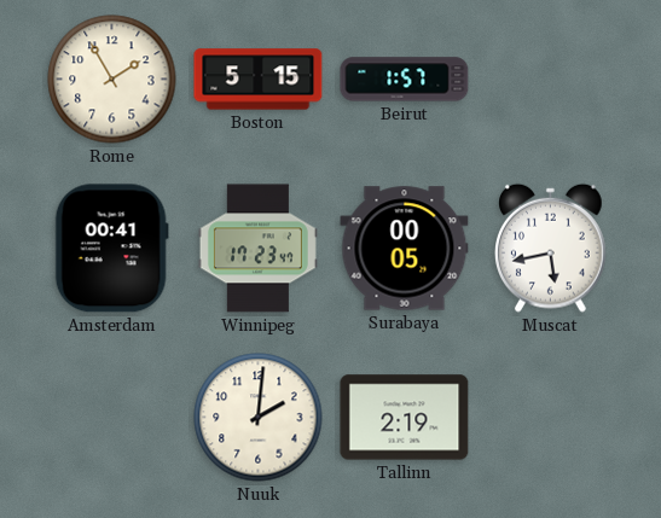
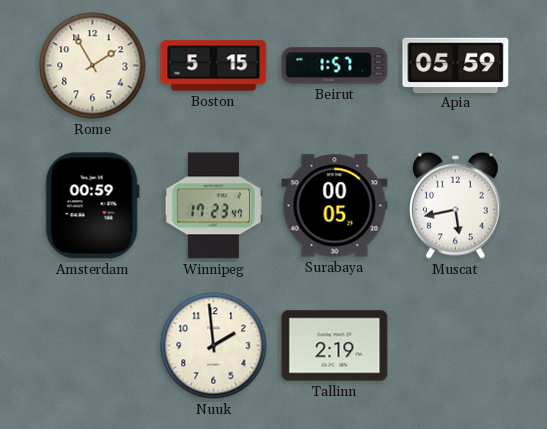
Apia: none -> 05:59
Amsterdam: 00:41 -> 00:59
Nuuk: 2:01 -> 1:59
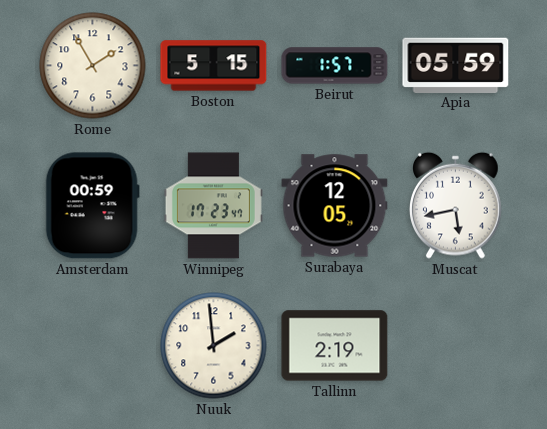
Surabaya: 00:05 -> 12:05
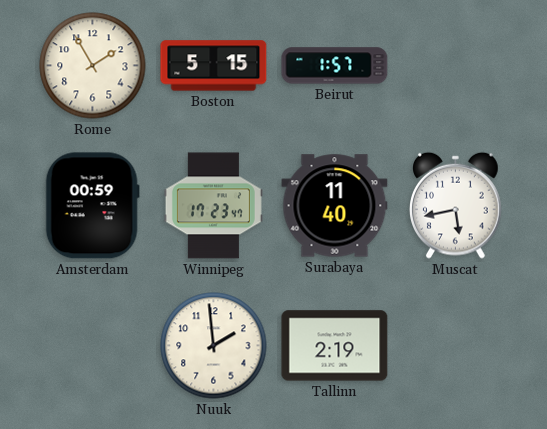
Apia: 05:59 -> none
Surabaya: 12:05 -> 11:40
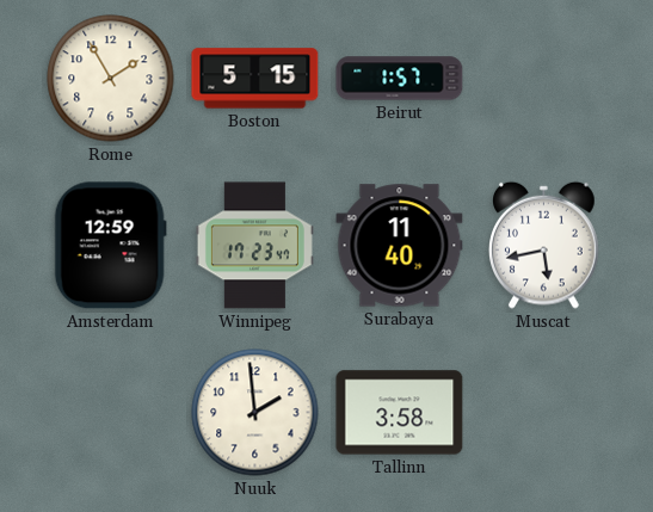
Amsterdam: 00:59 -> 12:59
Tallinn: 2:19 -> 3:58
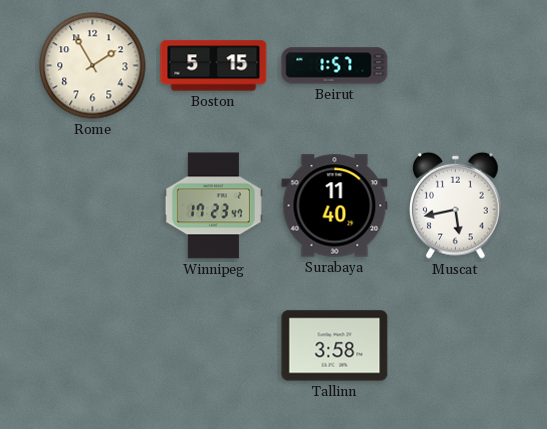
Amsterdam: 12:59 -> none
Nuuk: 1:59 -> none
